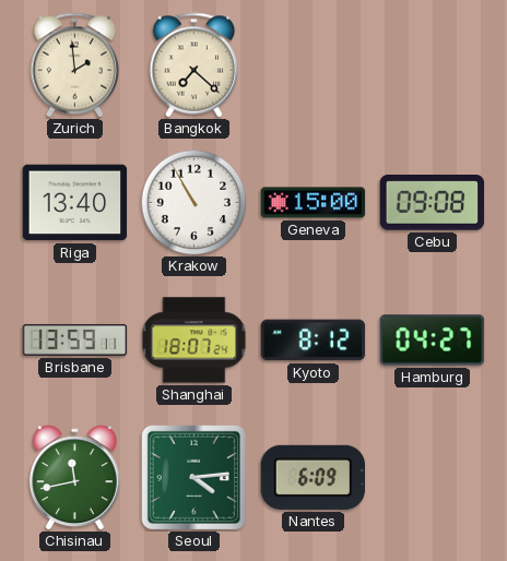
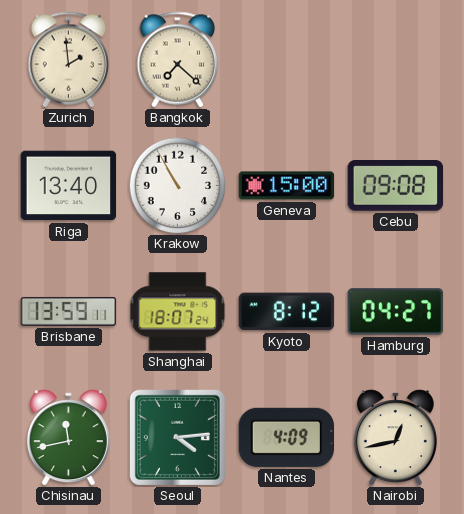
Nantes: 6:09 -> 4:09
Nairobi: none -> 12:43
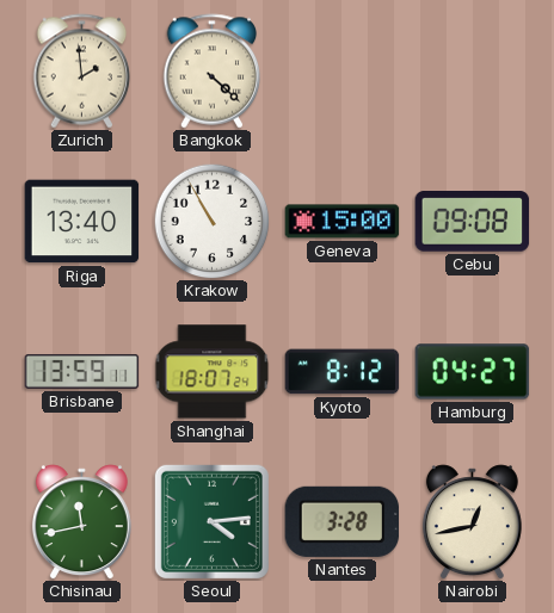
Bangkok: 7:22 -> 4:22
Nantes: 4:09 -> 3:28
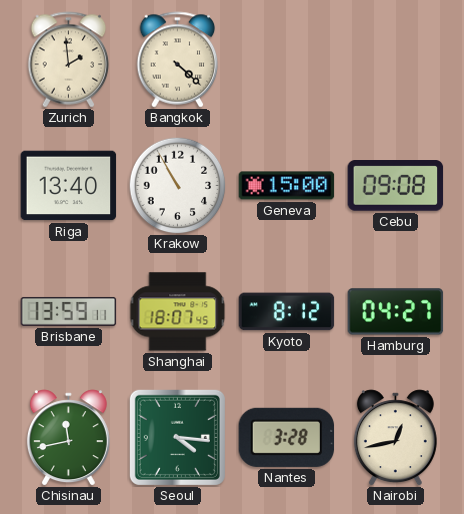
Shanghai: 18:07:24 -> 18:07:45
Seoul: 4:14 -> 4:16
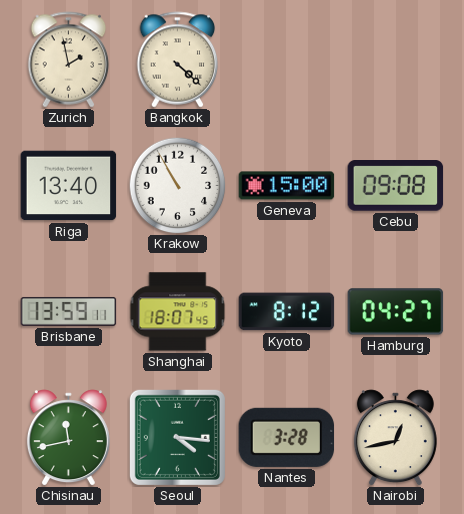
Zurich: 1:59 -> 1:58
